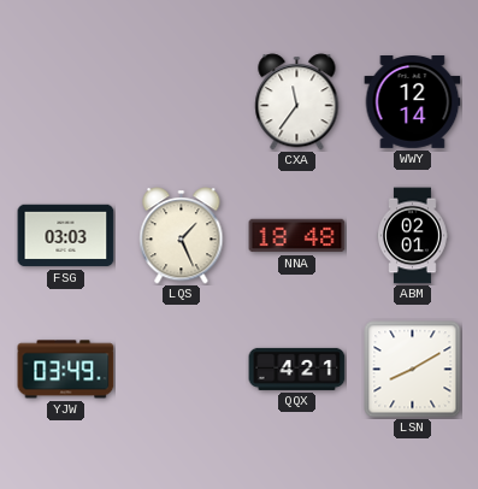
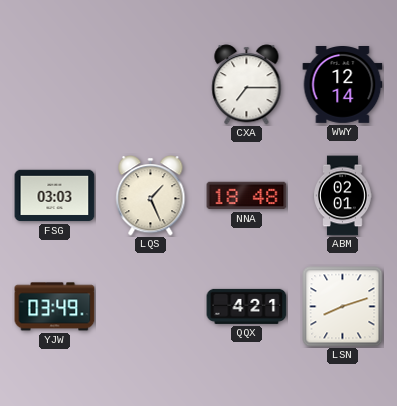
CXA: 11:36 -> 7:15
LSN: 8:10 -> 8:12
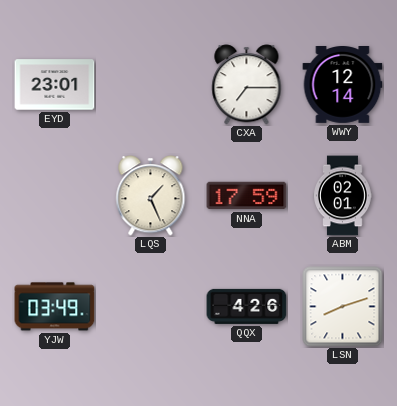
EYD: none -> 23:01
FSG: 03:03 -> none
NNA: 18:48 -> 17:59
QQX: 4:21 -> 4:26
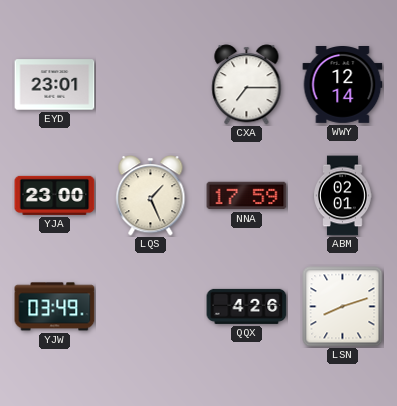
YJA: none -> 23:00
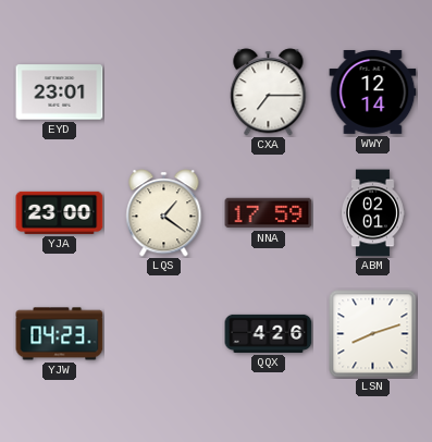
LQS: 1:26 -> 1:21
YJW: 03:49 -> 04:23
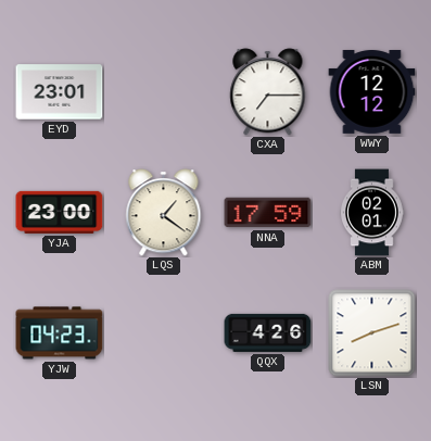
WWY: 12:14 -> 12:12
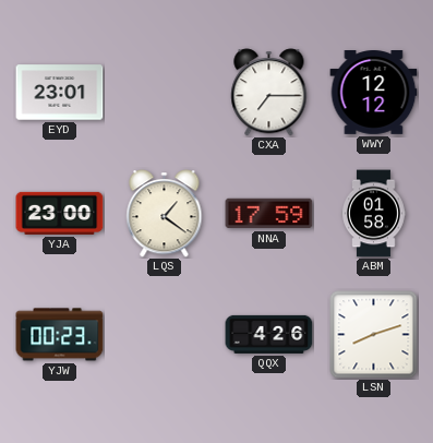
ABM: 02:01 -> 01:58
YJW: 04:23 -> 00:23
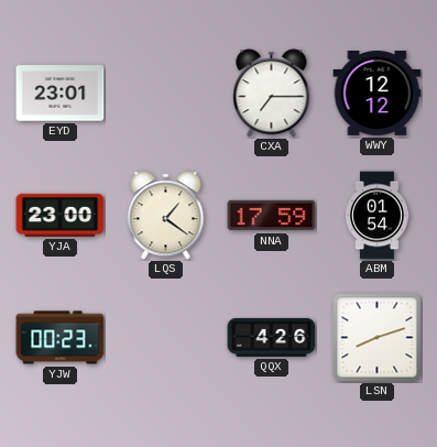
ABM: 01:58 -> 01:54
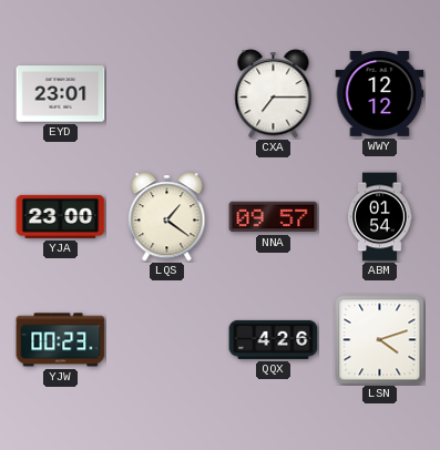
NNA: 17:59 -> 09:57
LSN: 8:12 -> 4:12
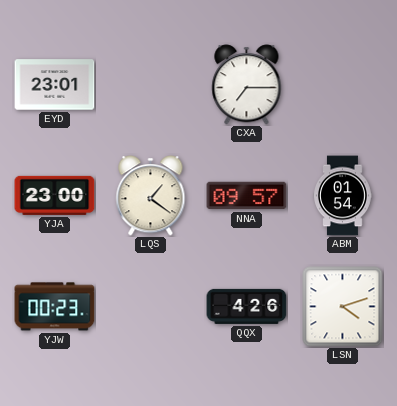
WWY: 12:12 -> none
